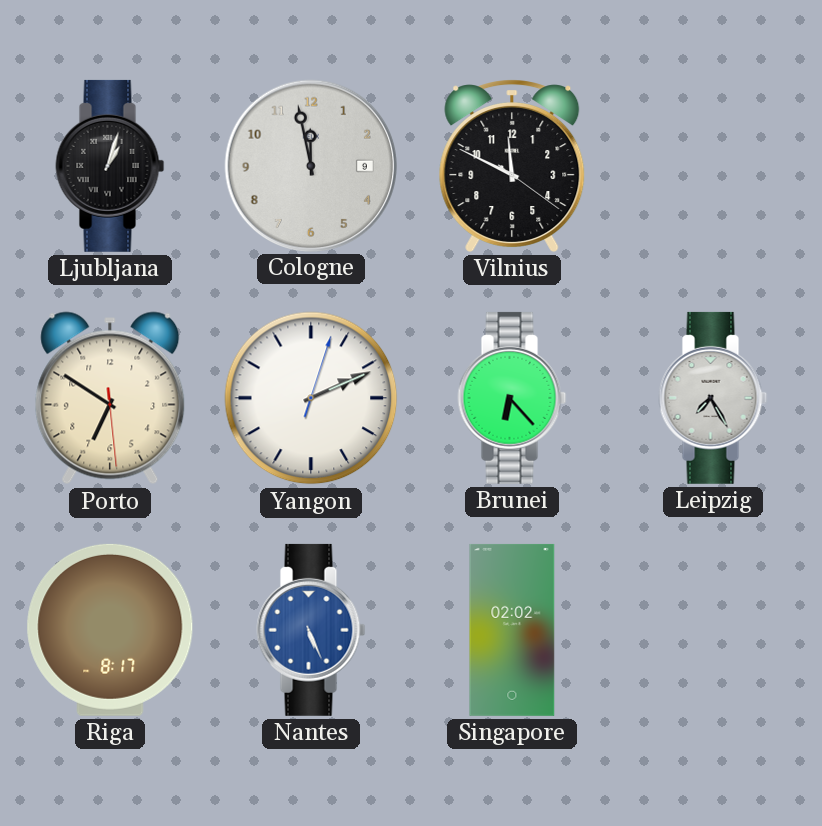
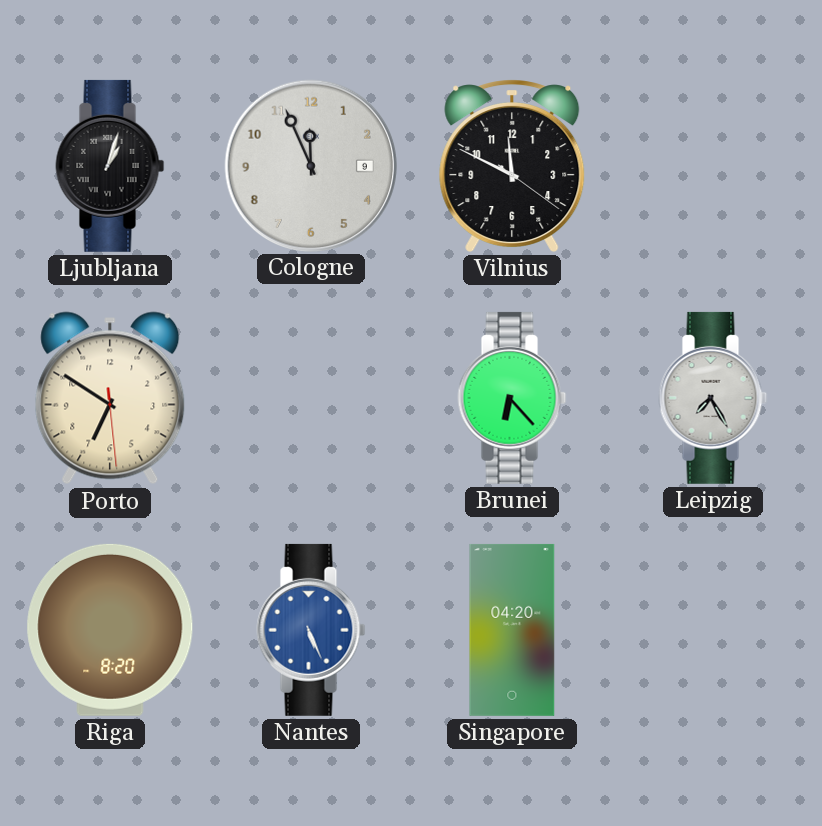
Cologne: 11:58 -> 11:56
Yangon: 2:11 -> none
Riga: 8:17 -> 8:20
Singapore: 02:02 -> 04:20
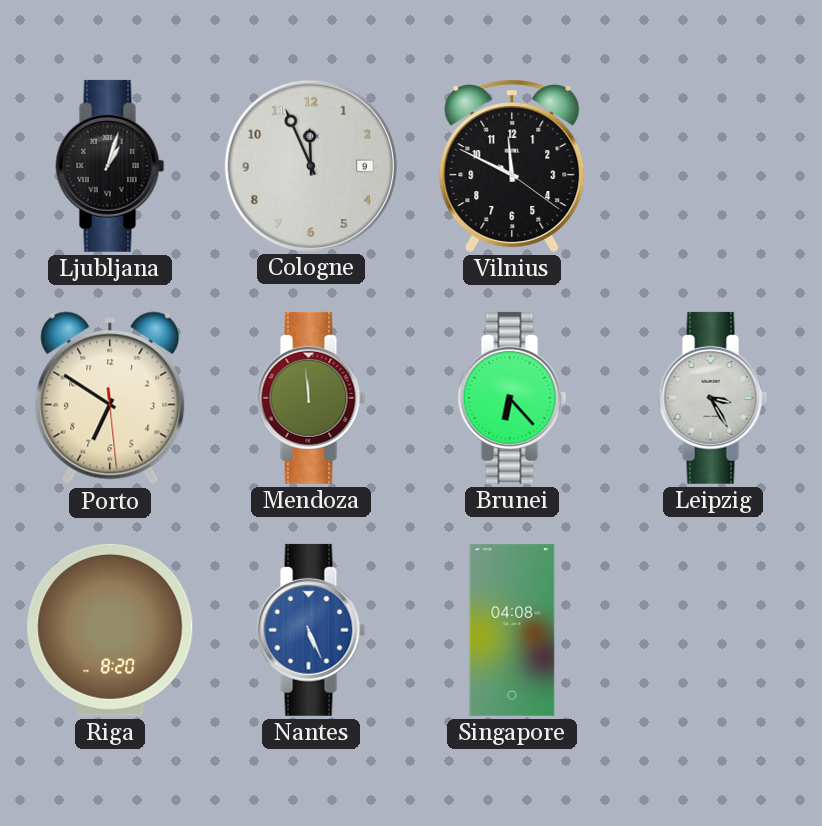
Mendoza: none -> 11:59
Leipzig: 7:25 -> 3:25
Singapore: 04:20 -> 04:08
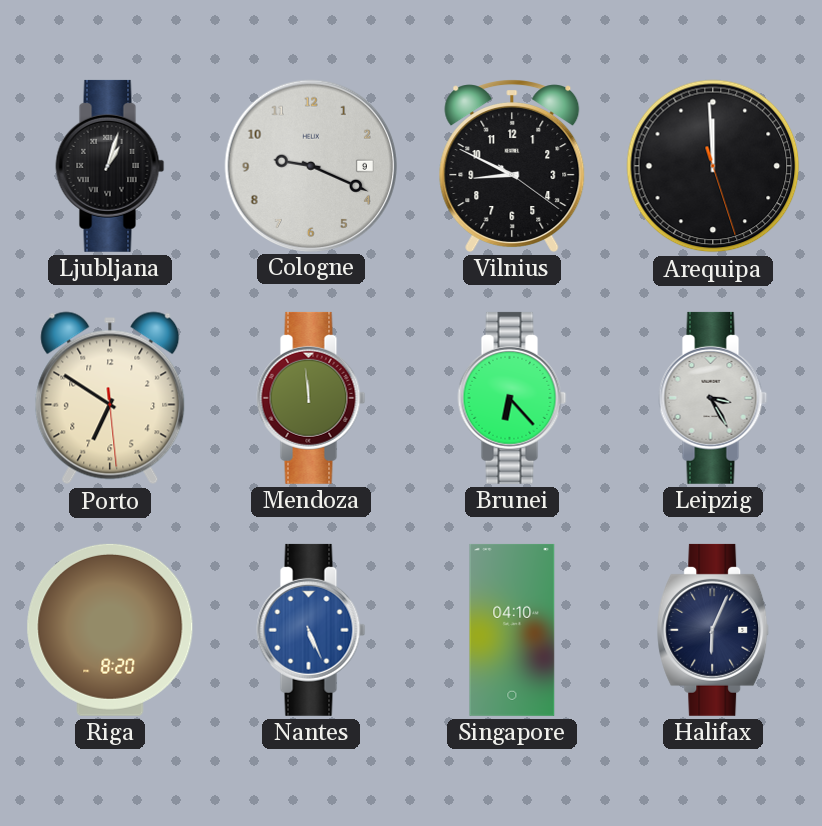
Cologne: 11:56 -> 9:19
Vilnius: 11:49 -> 8:49
Arequipa: none -> 11:59
Singapore: 04:08 -> 04:10
Halifax: none -> 6:04
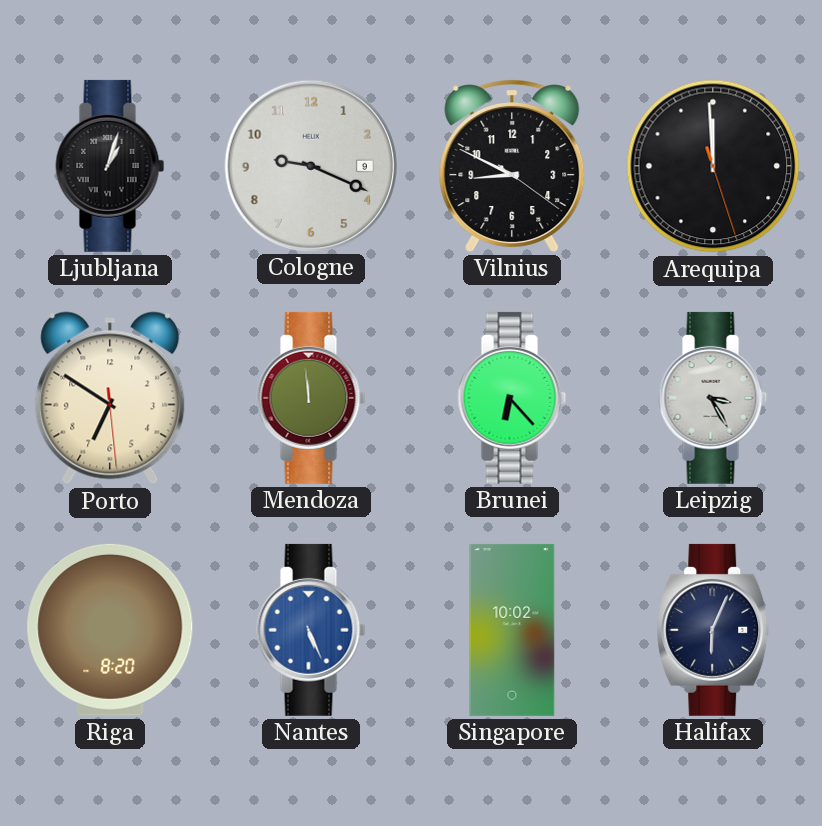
Singapore: 04:10 -> 10:02
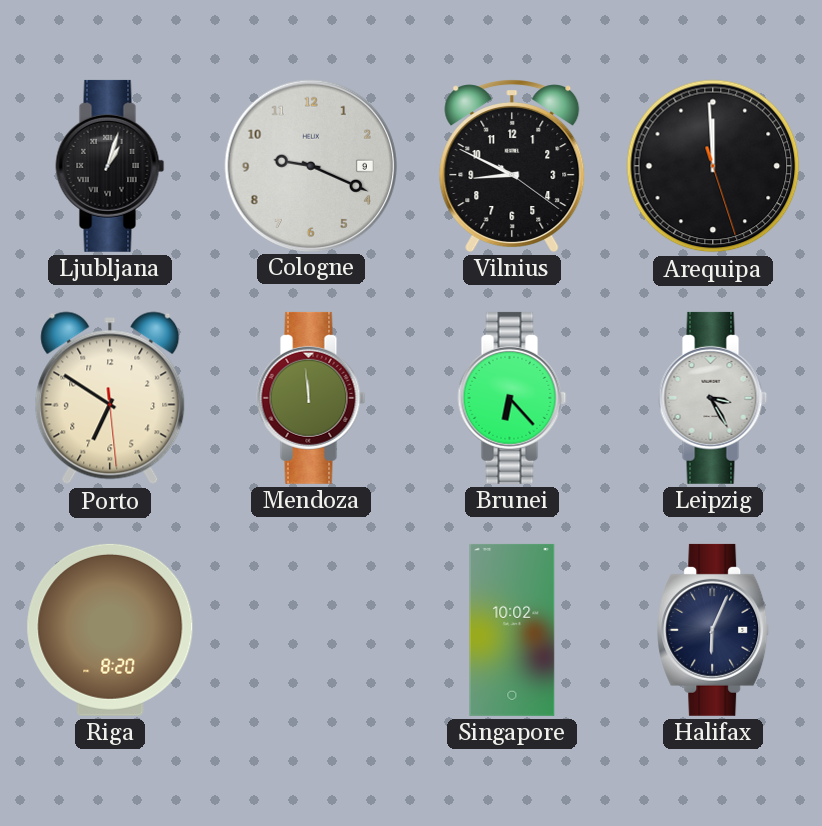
Nantes: 5:26 -> none
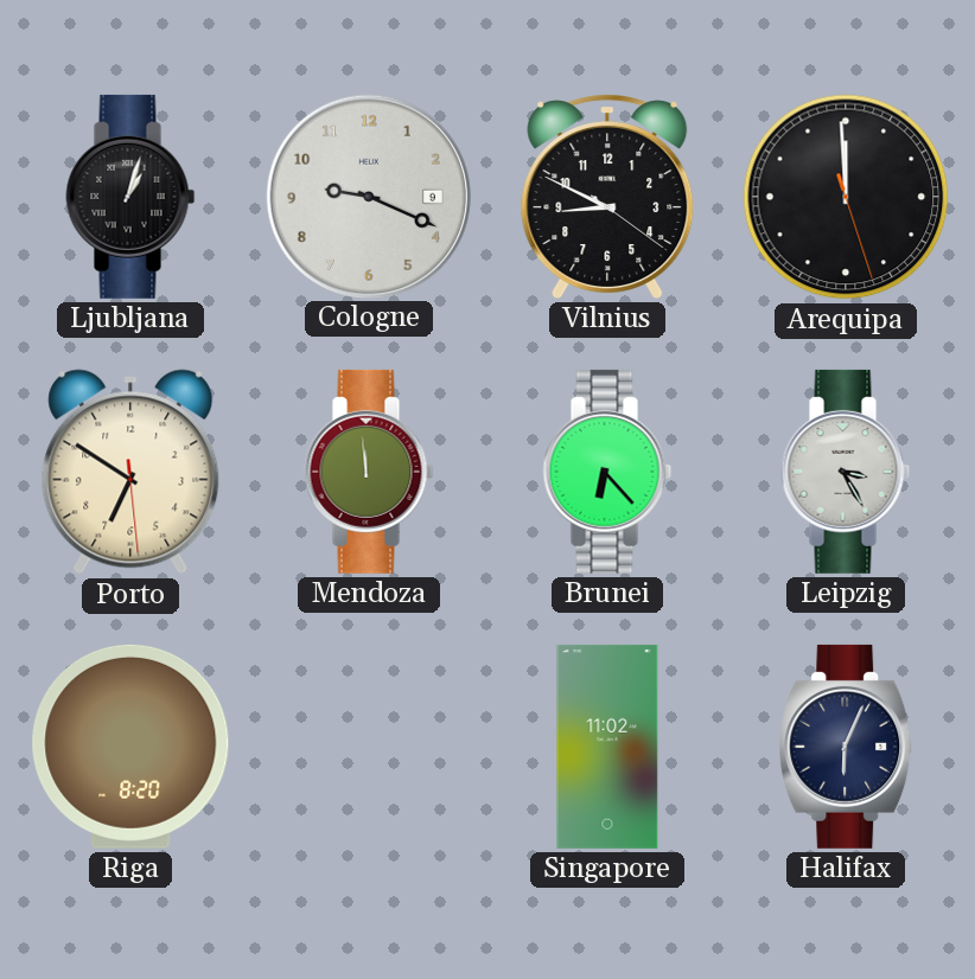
Singapore: 10:02 -> 11:02
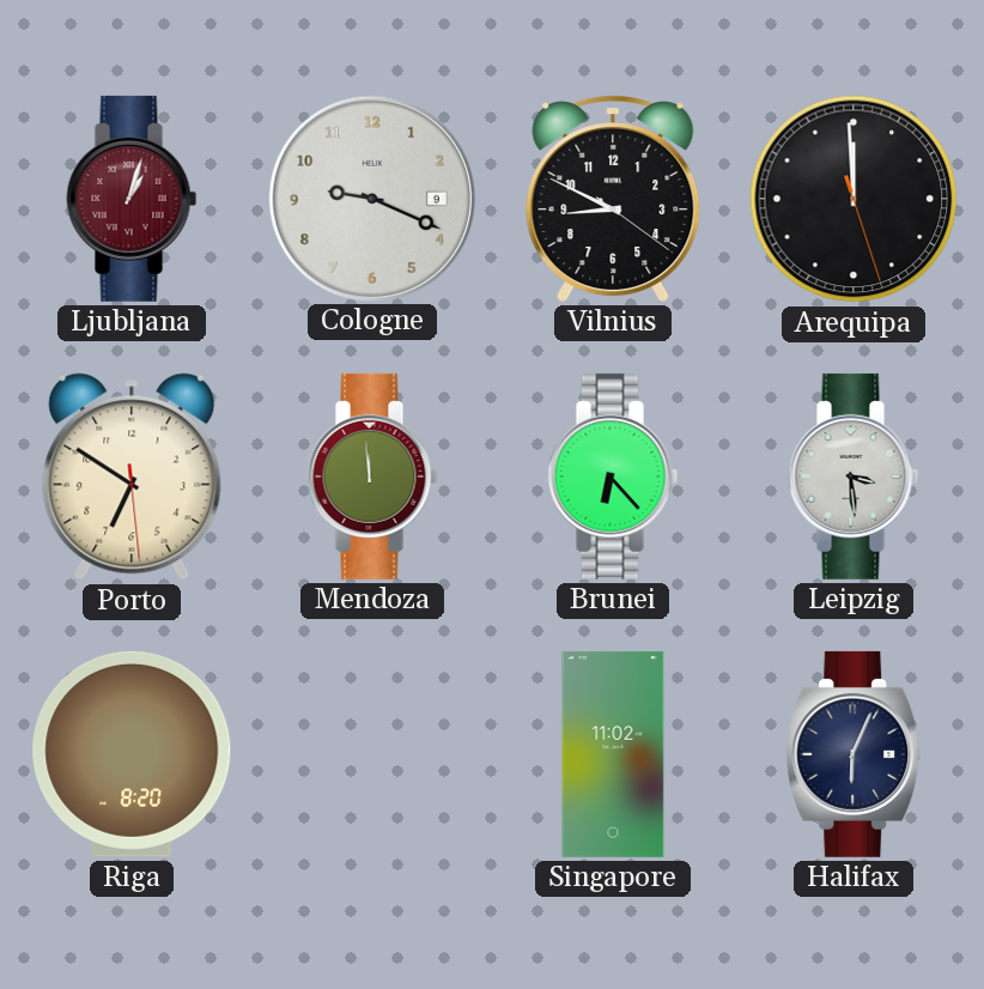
Ljubljana dial: black -> burgundy
Leipzig: 3:25 -> 3:29
